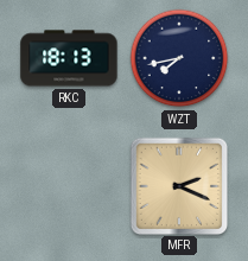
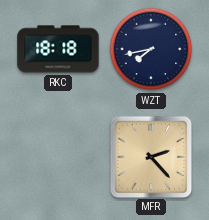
RKC: 18:13 -> 18:18
MFR: 2:19 -> 2:23
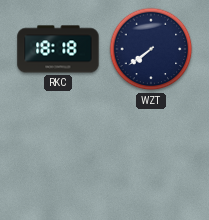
WZT: 7:43 -> 7:39
MFR: 2:23 -> none
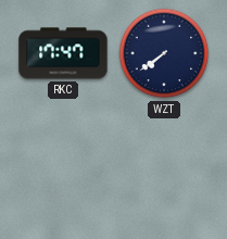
RKC: 18:18 -> 17:47
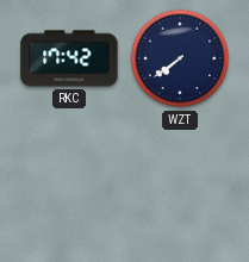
RKC: 17:47 -> 17:42
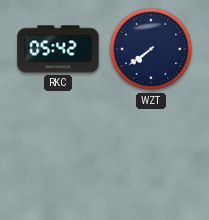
RKC: 17:42 -> 05:42
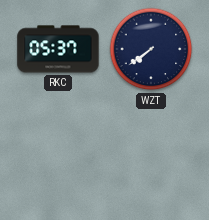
RKC: 05:42 -> 05:37
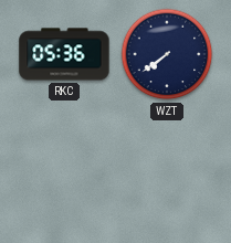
RKC: 05:37 -> 05:36
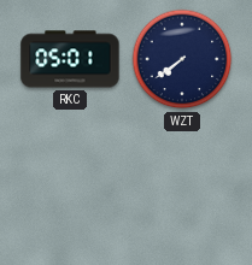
RKC: 05:36 -> 05:01
